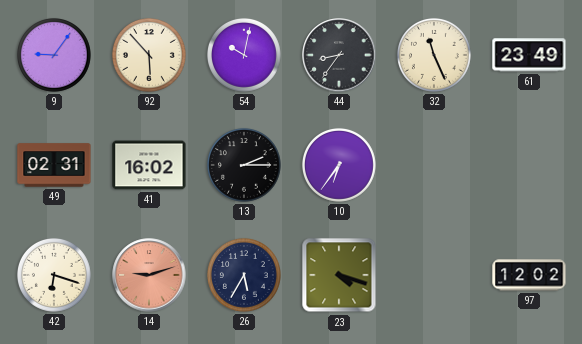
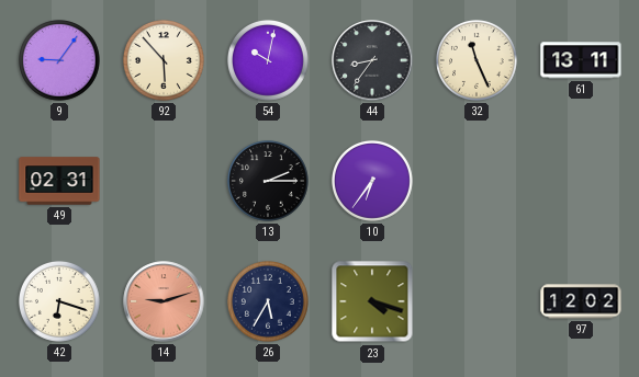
61: 23:49 -> 13:11
41: 16:02 -> none
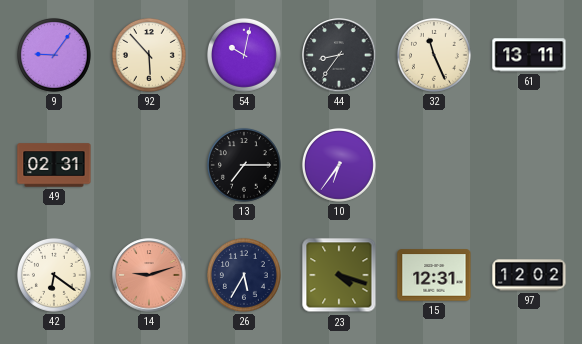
13: 2:15 -> 7:15
42: 6:18 -> 6:21
15: none -> 12:31
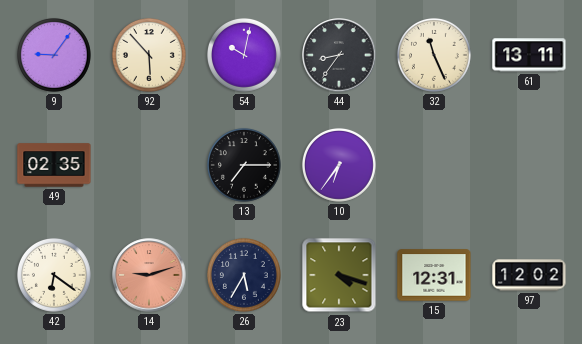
49: 02:31 -> 02:35
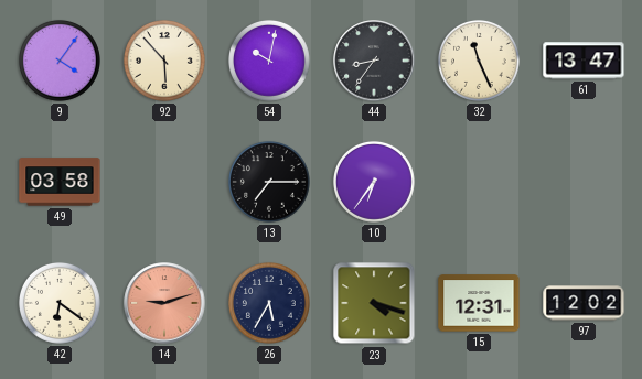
9: 9:06 -> 4:06
61: 13:11 -> 13:47
49: 02:35 -> 03:58
